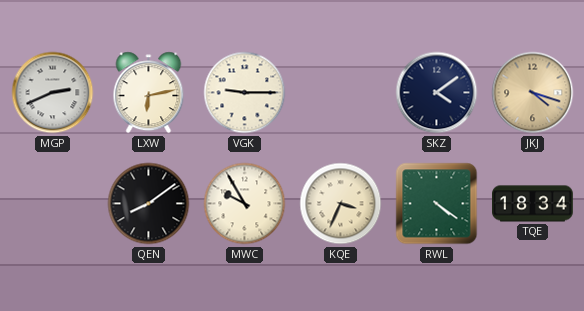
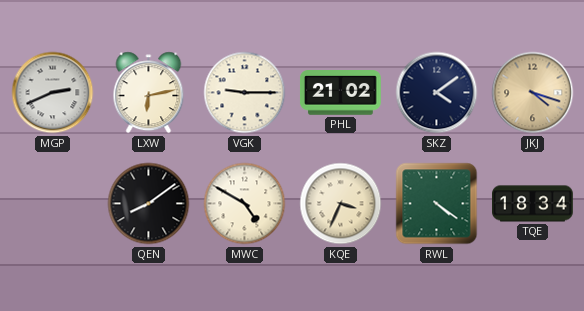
PHL: none -> 21:02
MWC: 9:55 -> 4:50
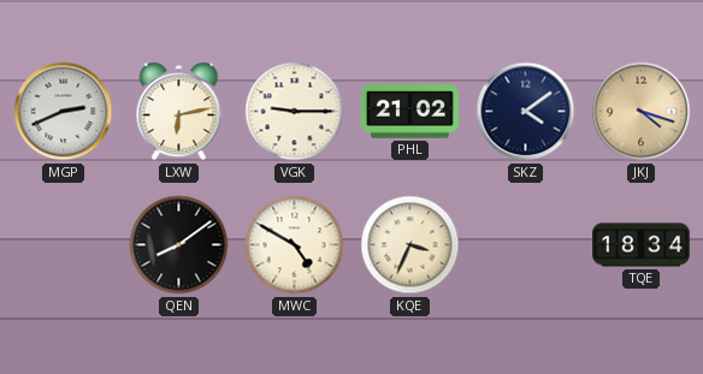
RWL: 4:21 -> none
